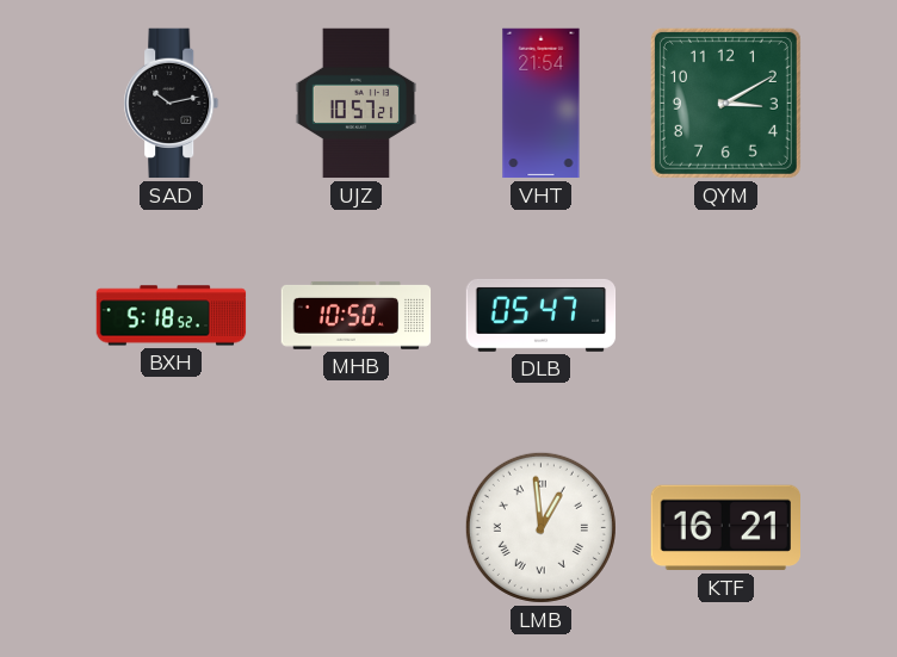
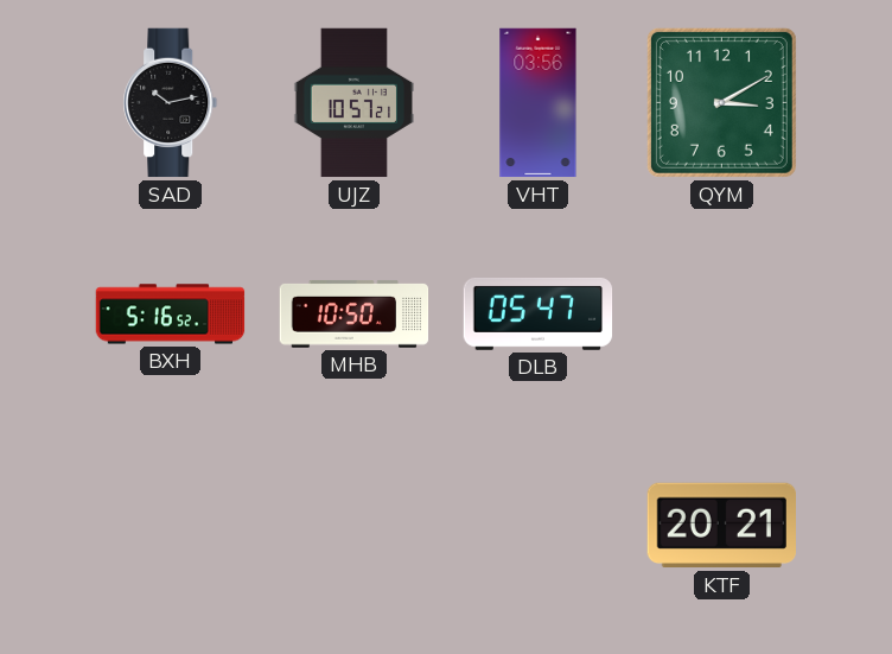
VHT: 21:54 -> 03:56
BXH: 5:18 -> 5:16
LMB: 12:59 -> none
KTF: 16:21 -> 20:21
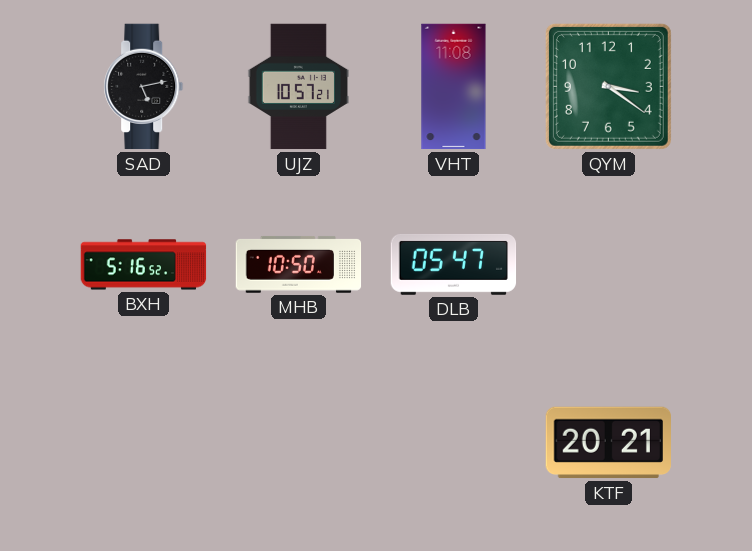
SAD: 10:13 -> 5:13
VHT: 03:56 -> 11:08
QYM: 3:10 -> 3:21
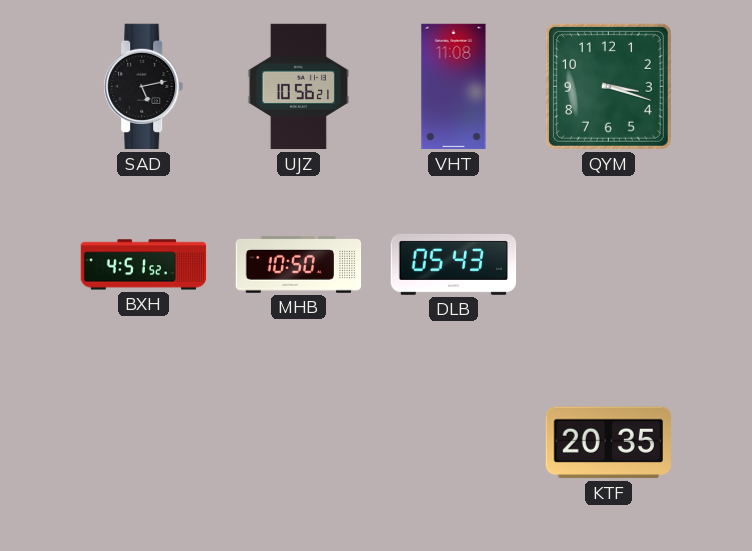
UJZ: 10:57 -> 10:56
QYM: 3:21 -> 3:18
BXH: 5:16 -> 4:51
DLB: 05:47 -> 05:43
KTF: 20:21 -> 20:35
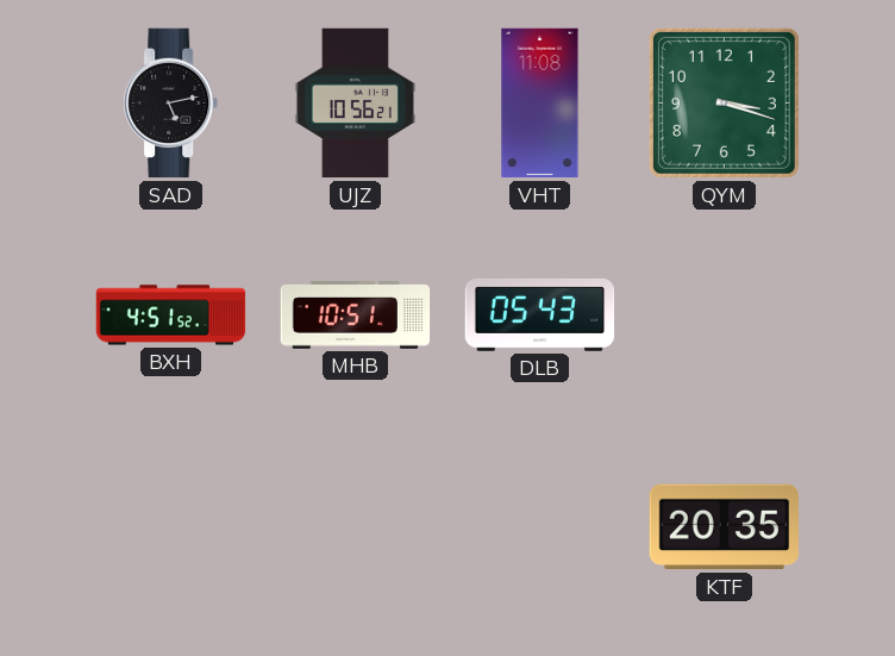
MHB: 10:50 -> 10:51
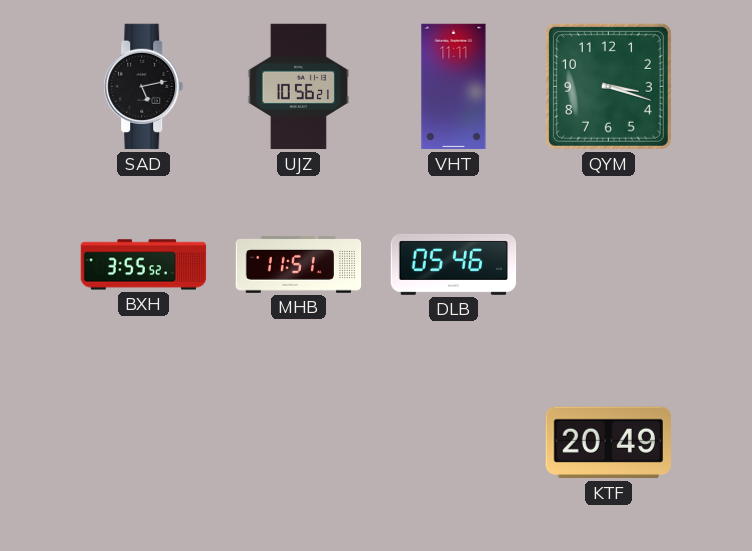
VHT: 11:08 -> 11:11
BXH: 4:51 -> 3:55
MHB: 10:51 -> 11:51
DLB: 05:43 -> 05:46
KTF: 20:35 -> 20:49
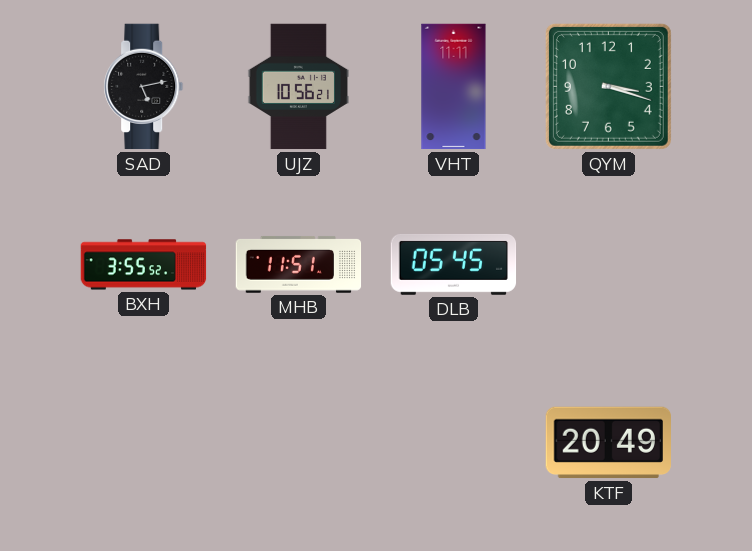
DLB: 05:46 -> 05:45
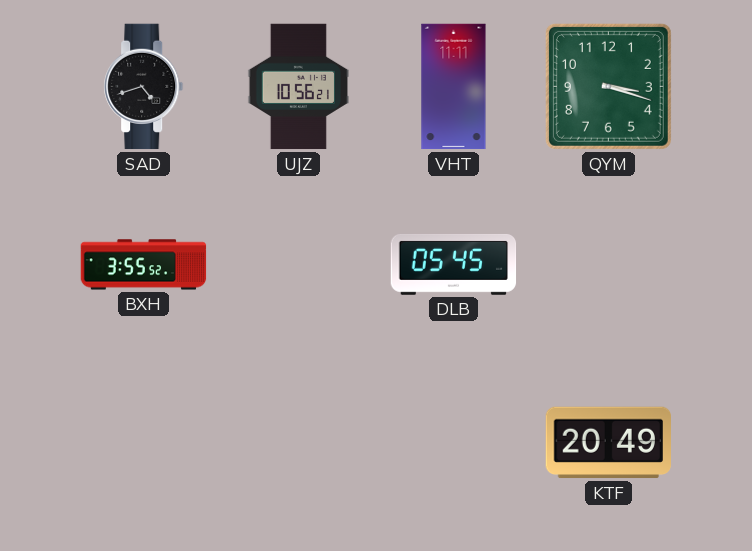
SAD: 5:13 -> 4:42
MHB: 11:51 -> none
